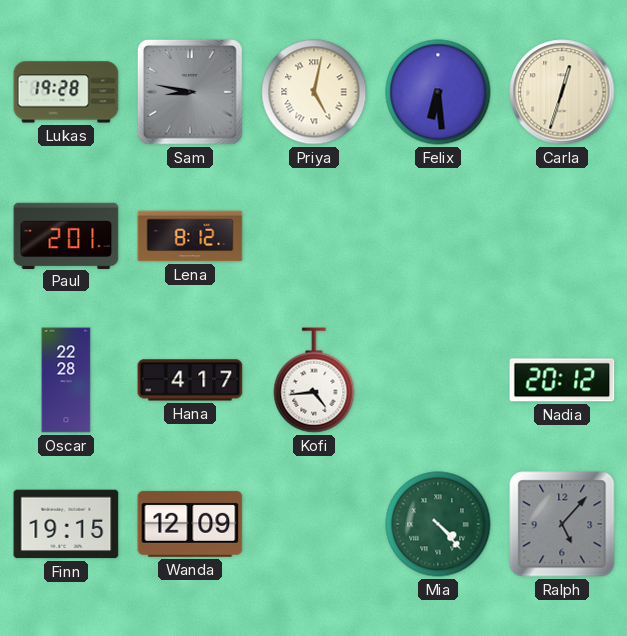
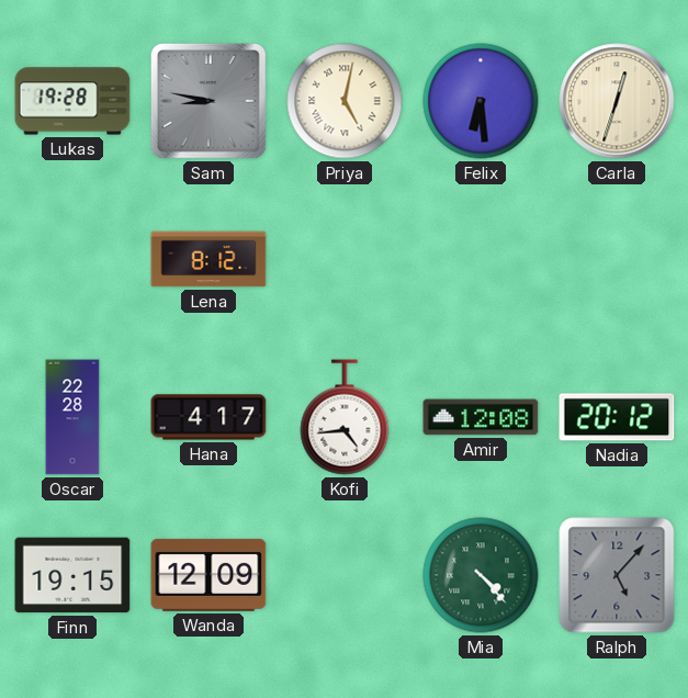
Paul: 2:01 -> none
Amir: none -> 12:08
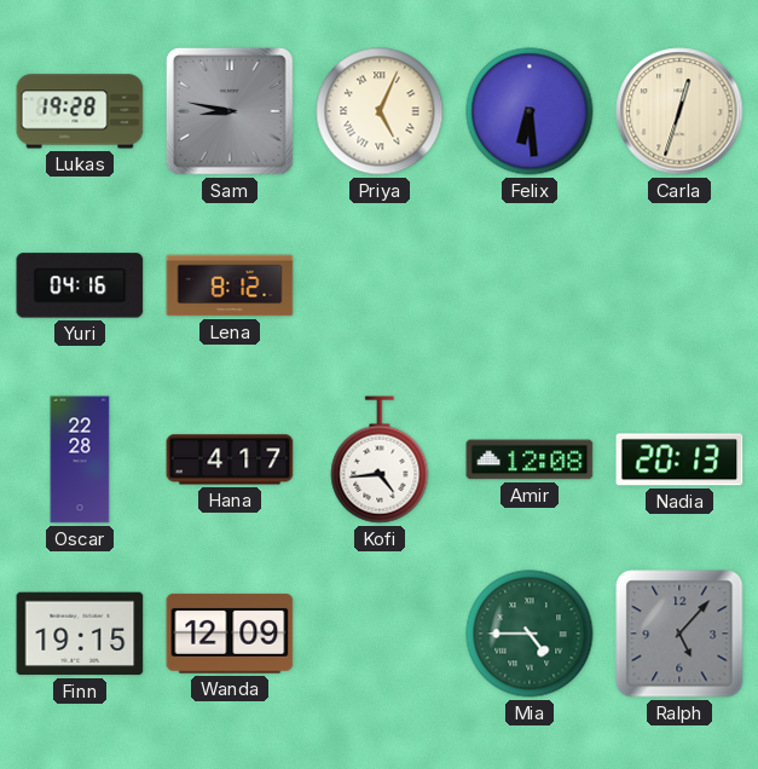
Priya: 5:02 -> 5:04
Yuri: none -> 04:16
Nadia: 20:12 -> 20:13
Mia: 4:23 -> 4:45
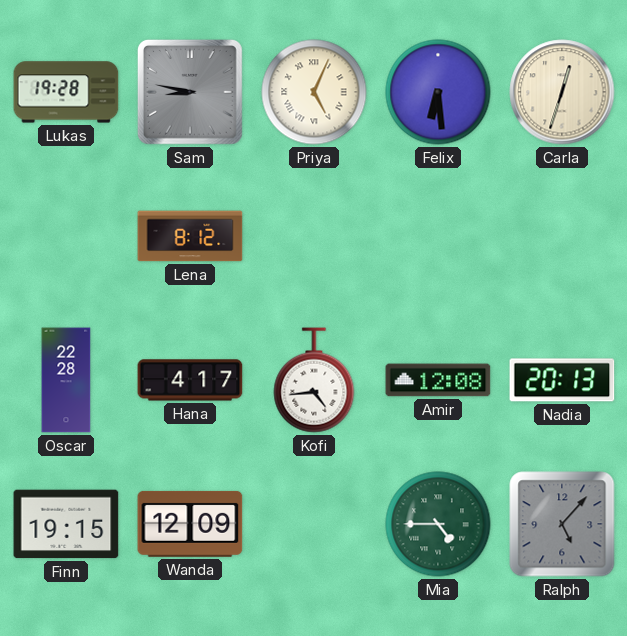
Yuri: 04:16 -> none
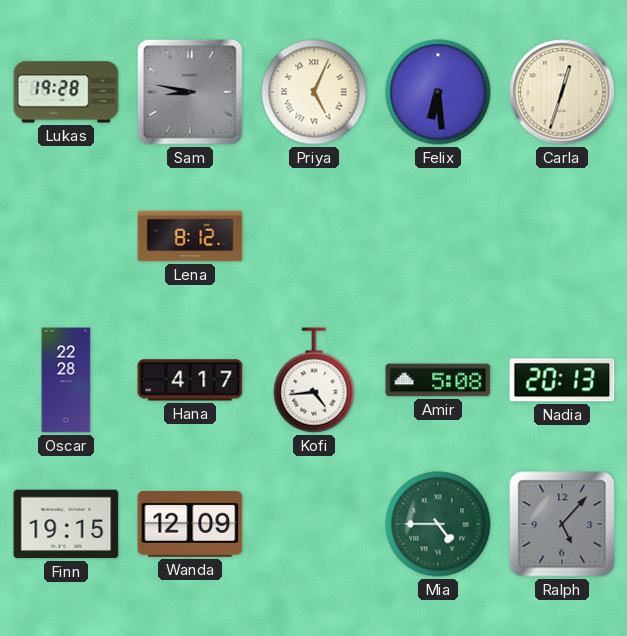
Amir: 12:08 -> 5:08
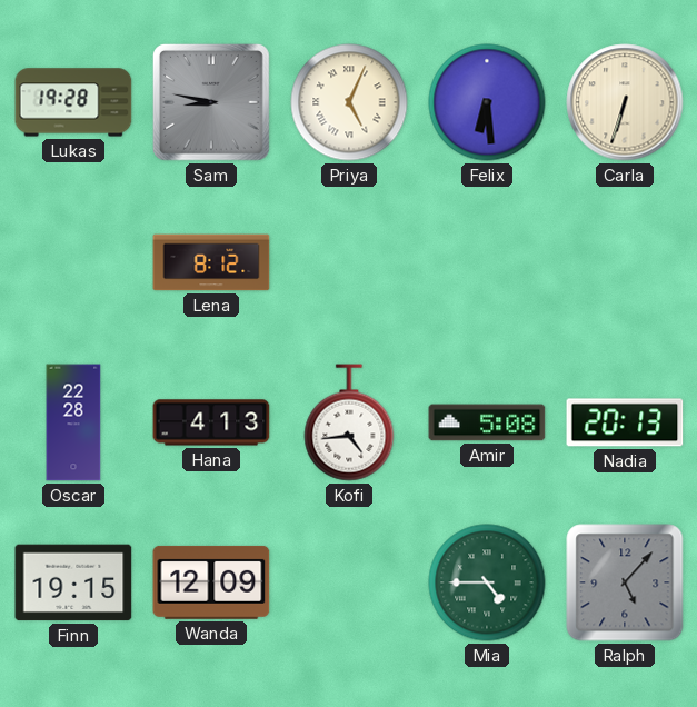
Carla: 12:33 -> 6:33
Hana: 4:17 -> 4:13
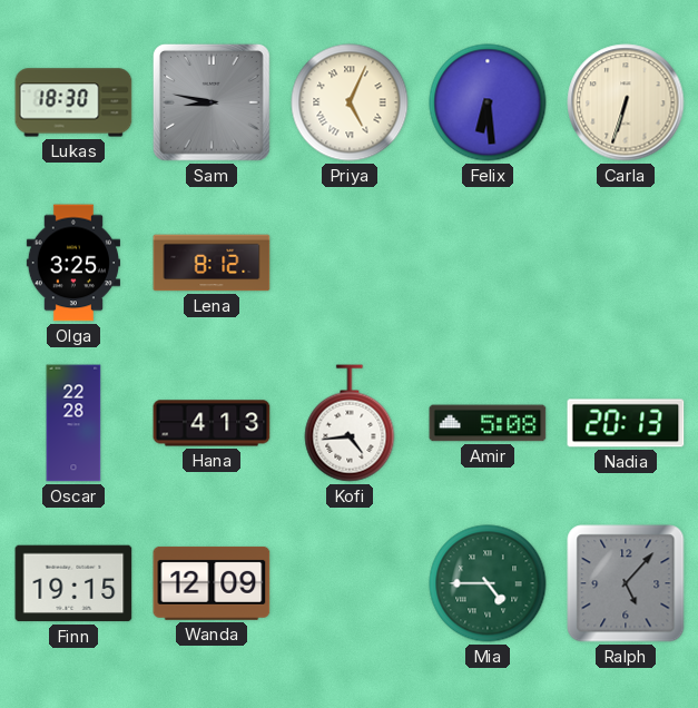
Lukas: 19:28 -> 18:30
Olga: none -> 3:25
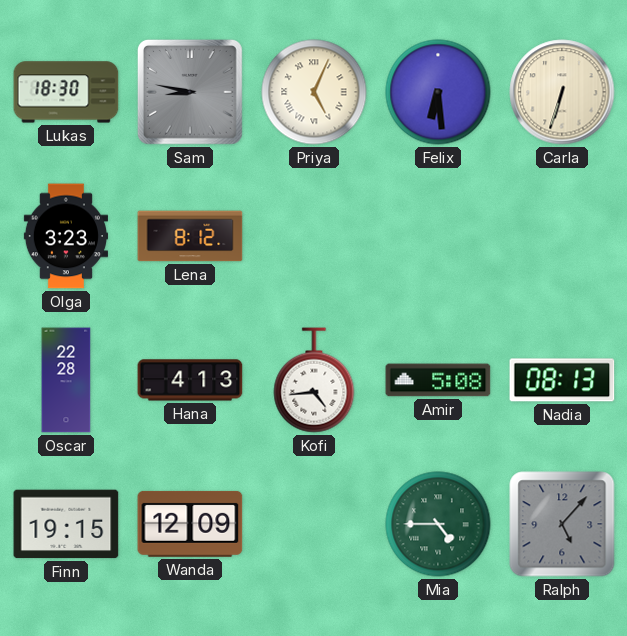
Olga: 3:25 -> 3:23
Nadia: 20:13 -> 08:13
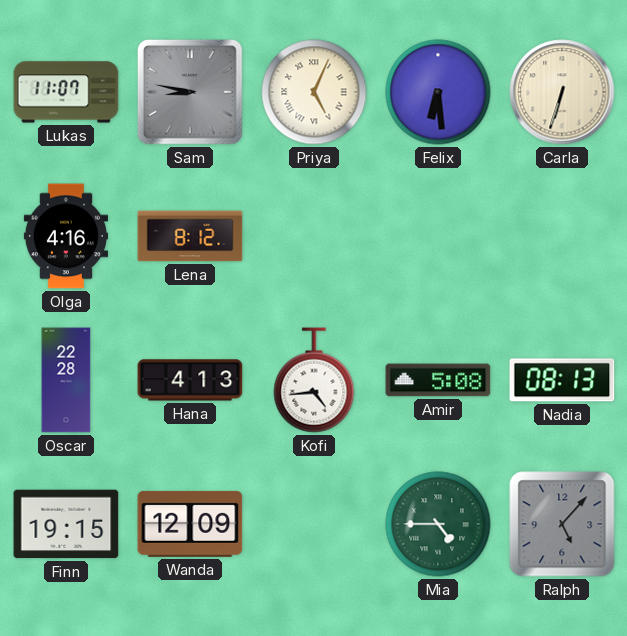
Lukas: 18:30 -> 11:07
Olga: 3:23 -> 4:16
